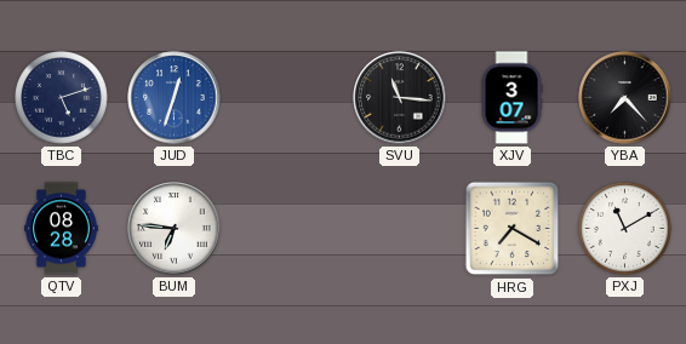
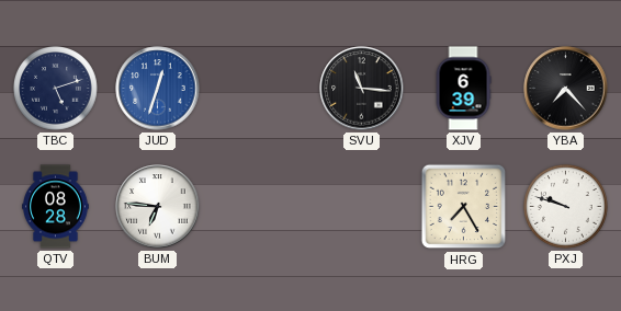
XJV: 3:07 -> 6:39
HRG: 7:20 -> 7:25
PXJ: 11:10 -> 9:48
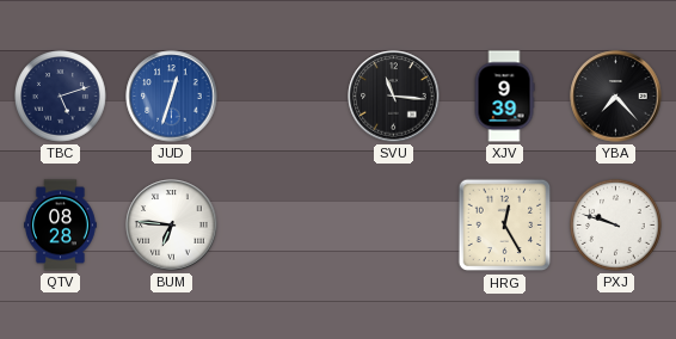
XJV: 6:39 -> 9:39
HRG: 7:25 -> 12:25
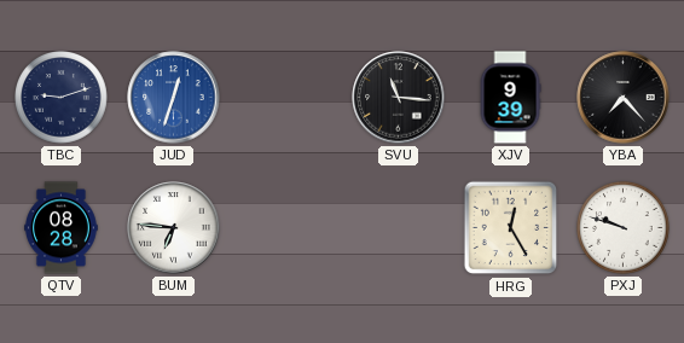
TBC: 5:12 -> 9:12
